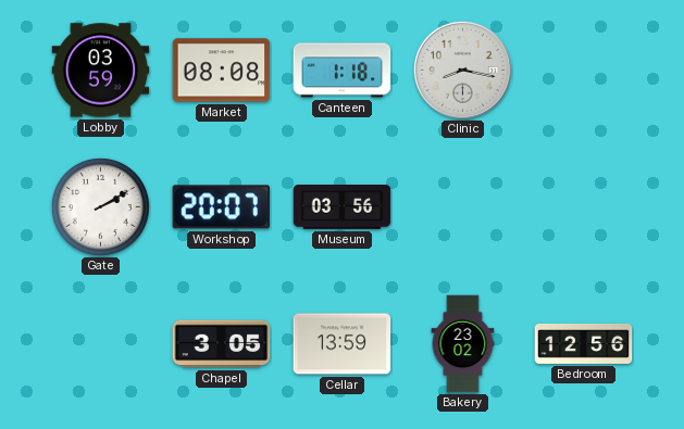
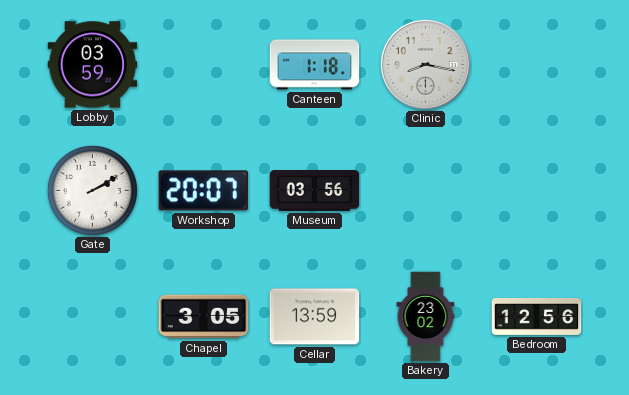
Market: 08:08 -> none
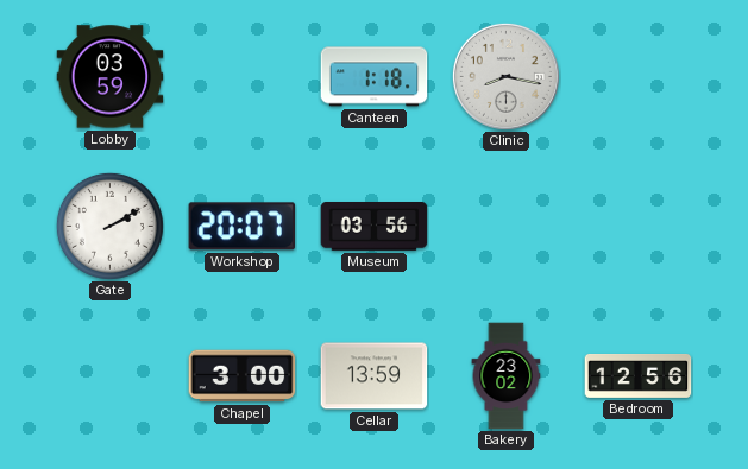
Chapel: 3:05 -> 3:00
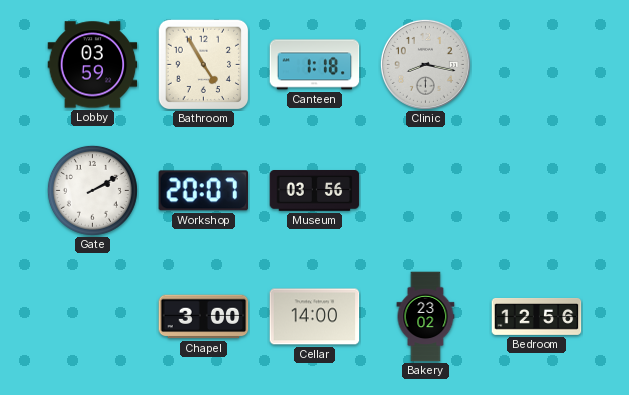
Bathroom: none -> 4:55
Cellar: 13:59 -> 14:00
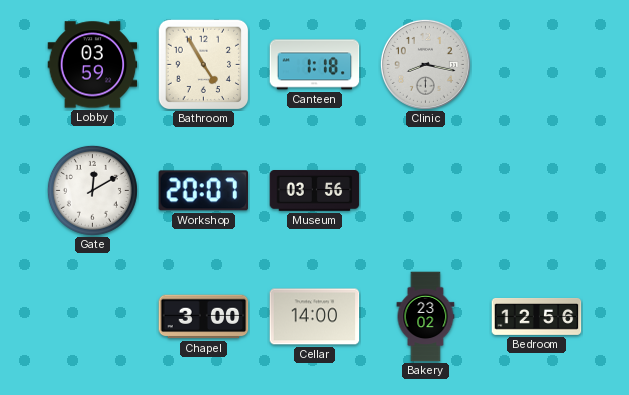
Gate: 2:10 -> 12:10
